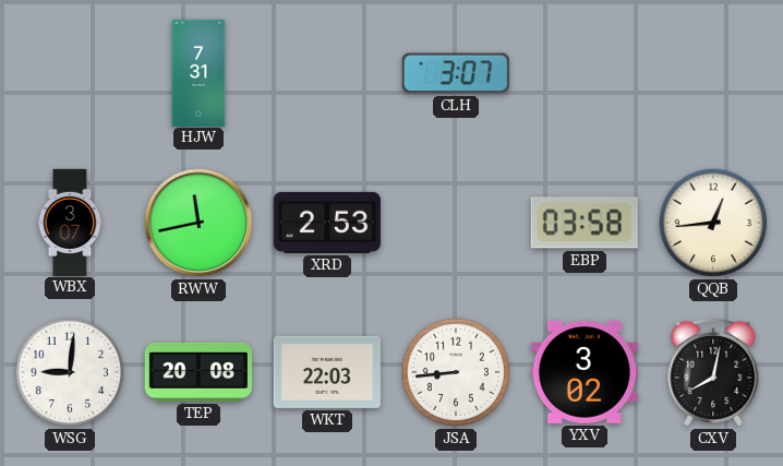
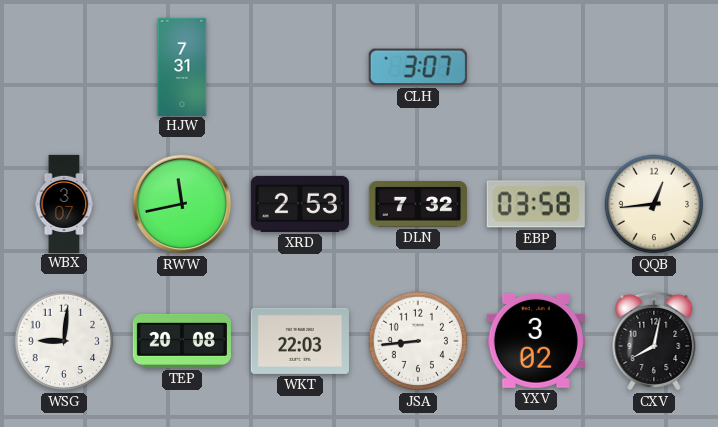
DLN: none -> 7:32
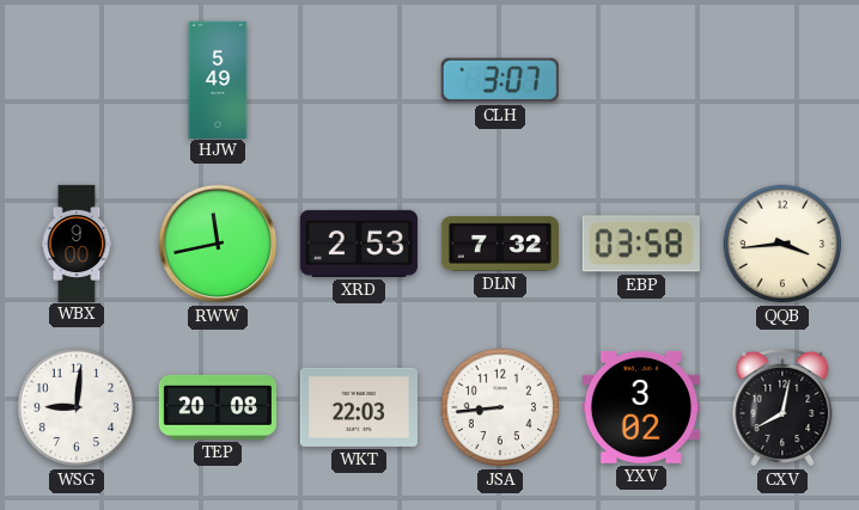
HJW: 7:31 -> 5:49
WBX: 3:07 -> 9:00
QQB: 12:44 -> 3:44
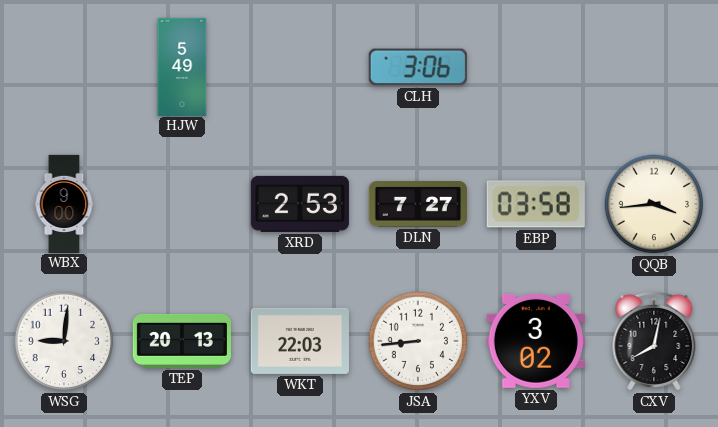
CLH: 3:07 -> 3:06
RWW: 11:43 -> none
DLN: 7:32 -> 7:27
TEP: 20:08 -> 20:13
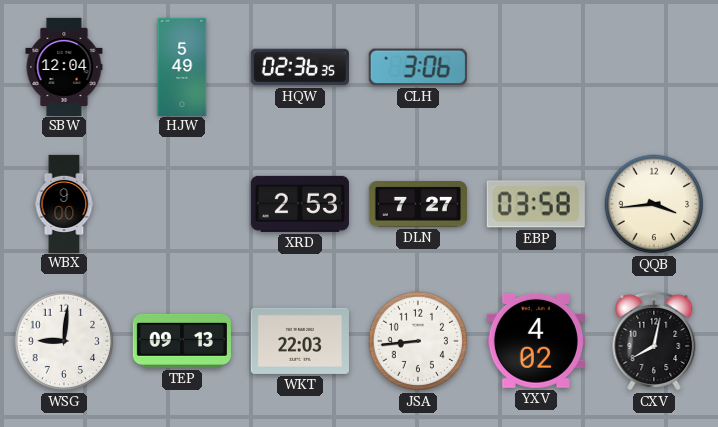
SBW: none -> 12:04
HQW: none -> 02:36
TEP: 20:13 -> 09:13
YXV: 3:02 -> 4:02
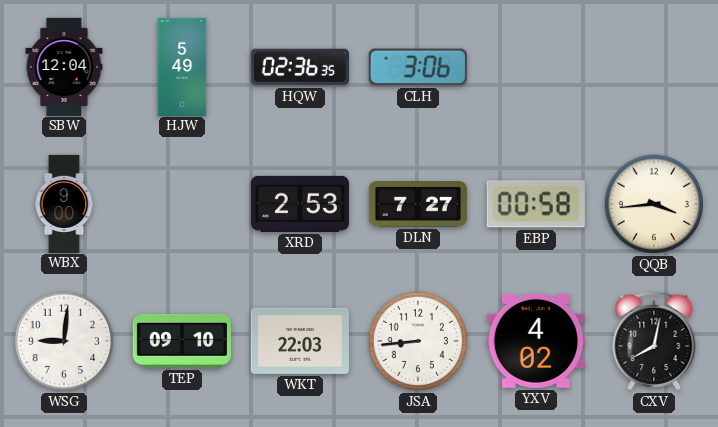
EBP: 03:58 -> 00:58
TEP: 09:13 -> 09:10
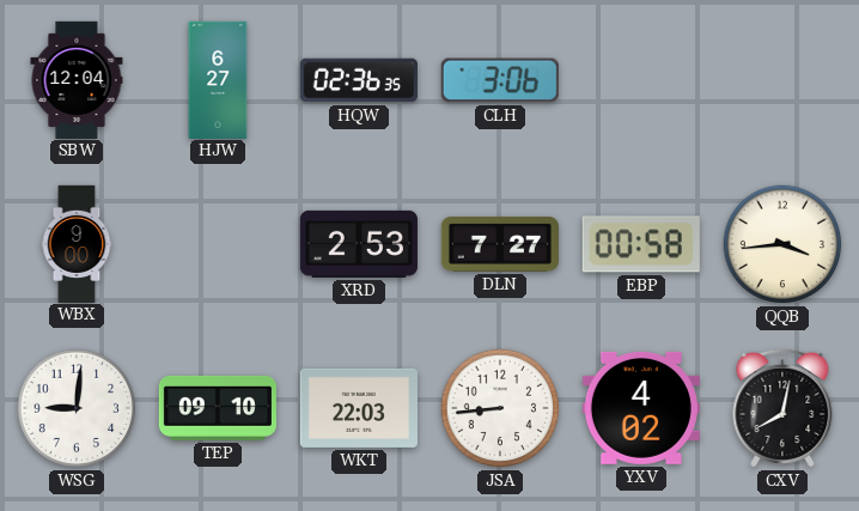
HJW: 5:49 -> 6:27
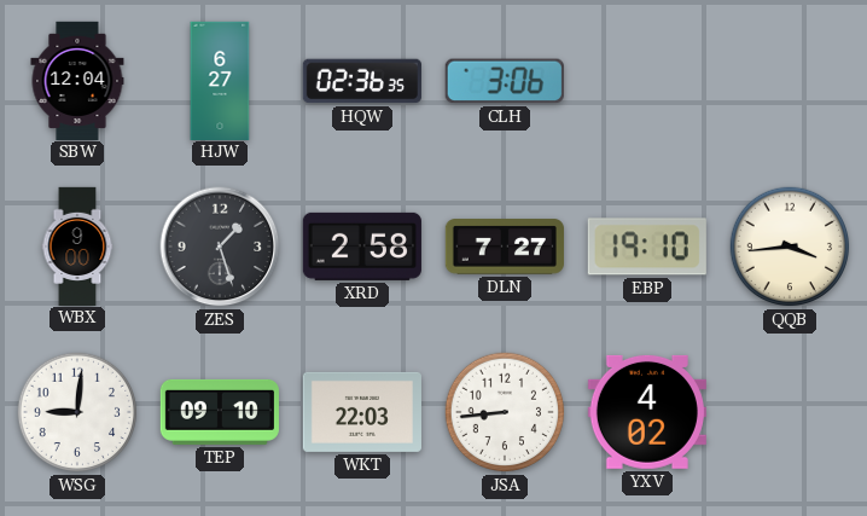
ZES: none -> 1:27
XRD: 2:53 -> 2:58
EBP: 00:58 -> 19:10
CXV: 8:02 -> none
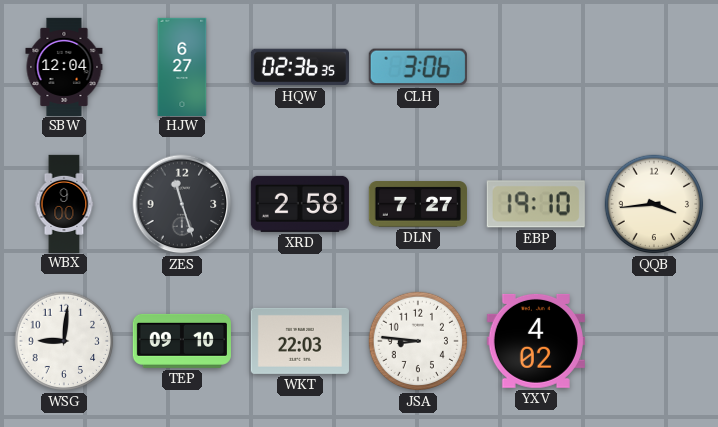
ZES: 1:27 -> 11:27
JSA: 8:44 -> 8:46
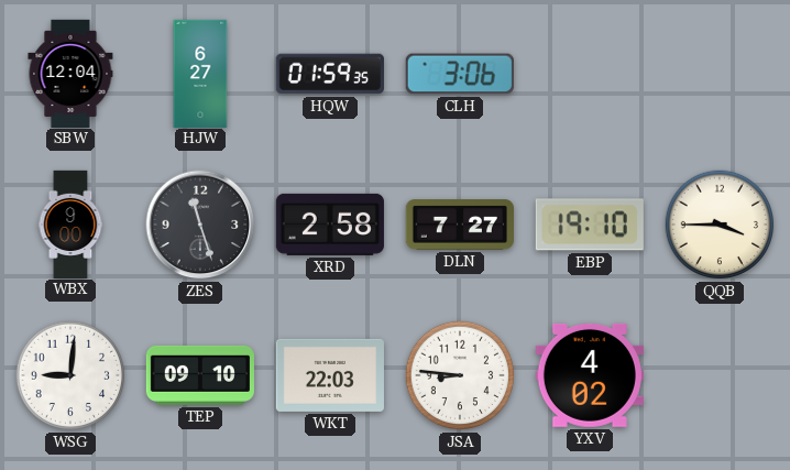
HQW: 02:36 -> 01:59
QQB: 3:44 -> 3:45
